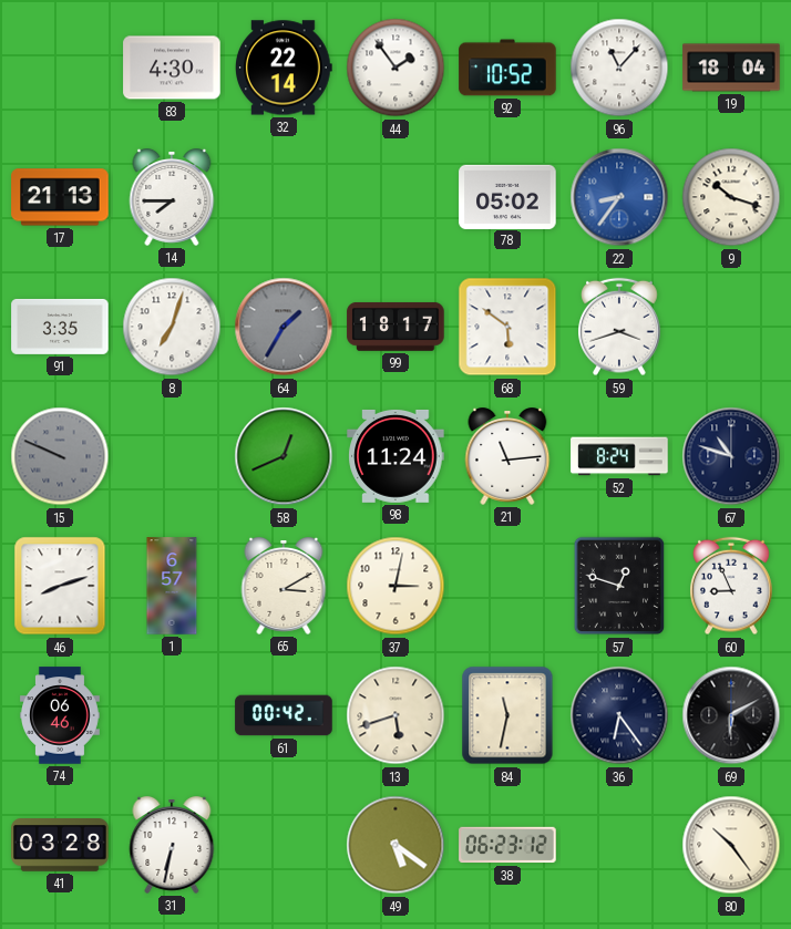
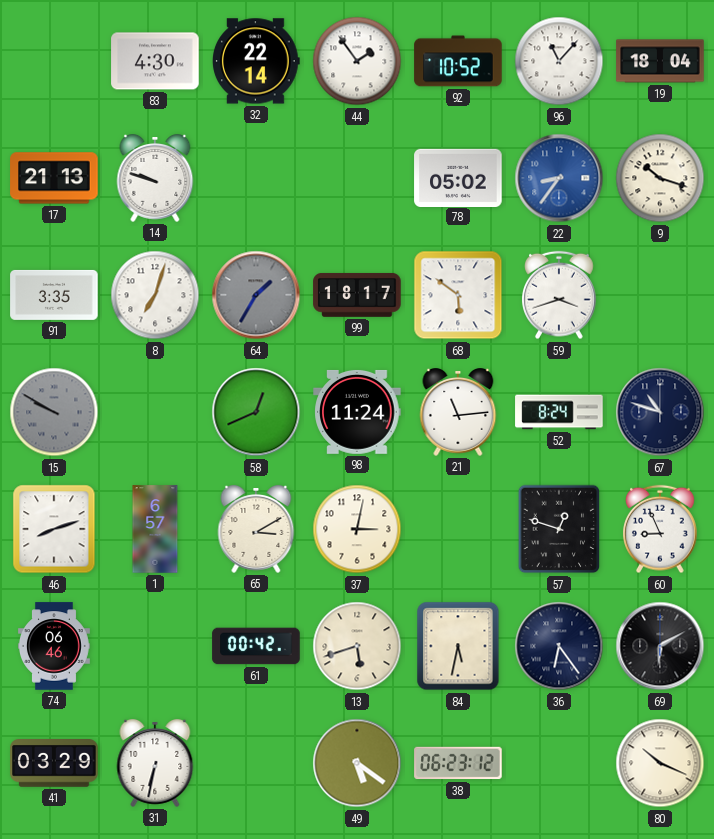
14: 7:45 -> 9:48
15: 9:49 -> 9:50
84: 11:32 -> 5:32
41: 03:28 -> 03:29
80: 10:24 -> 10:19
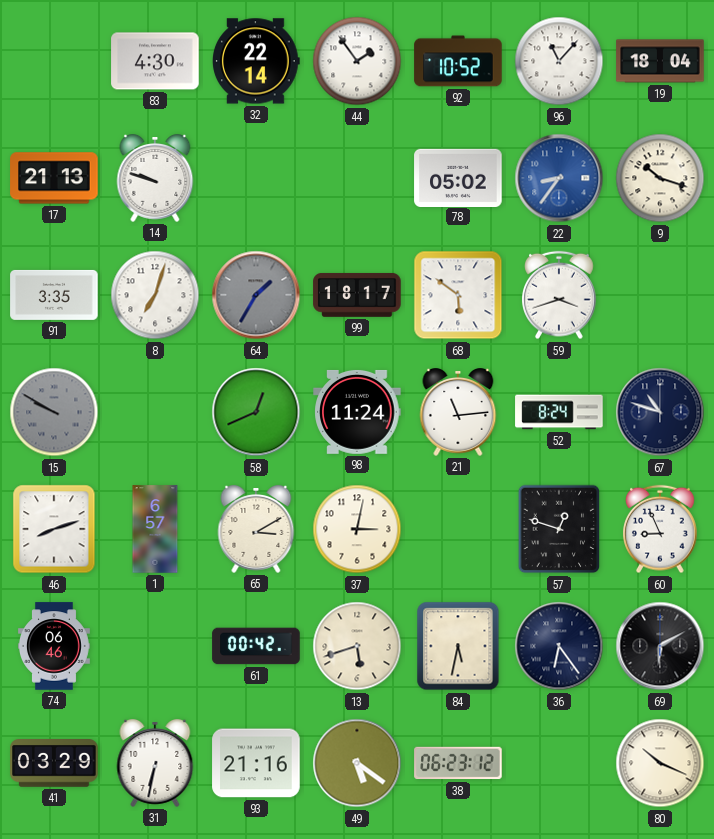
93: none -> 21:16
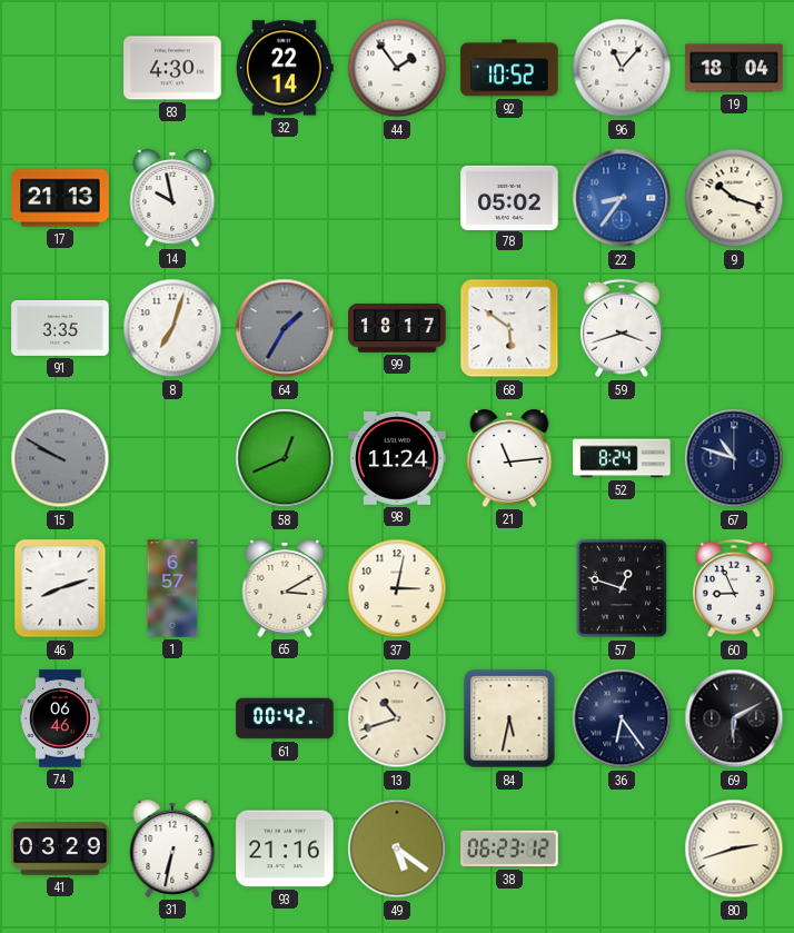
14: 9:48 -> 9:58
13: 5:42 -> 10:42
80: 10:19 -> 2:42
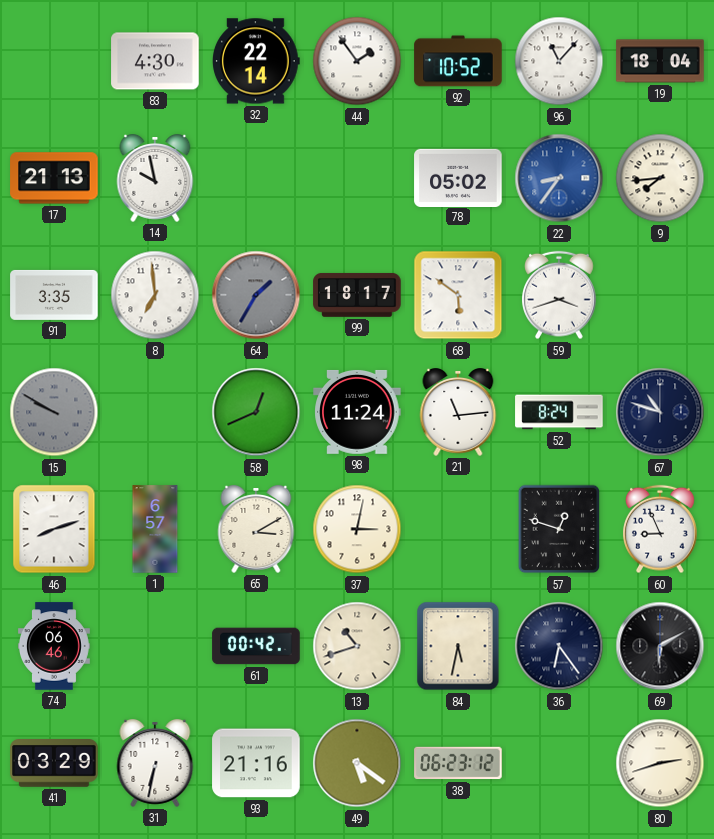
9: 10:18 -> 7:44
8: 7:03 -> 6:59
